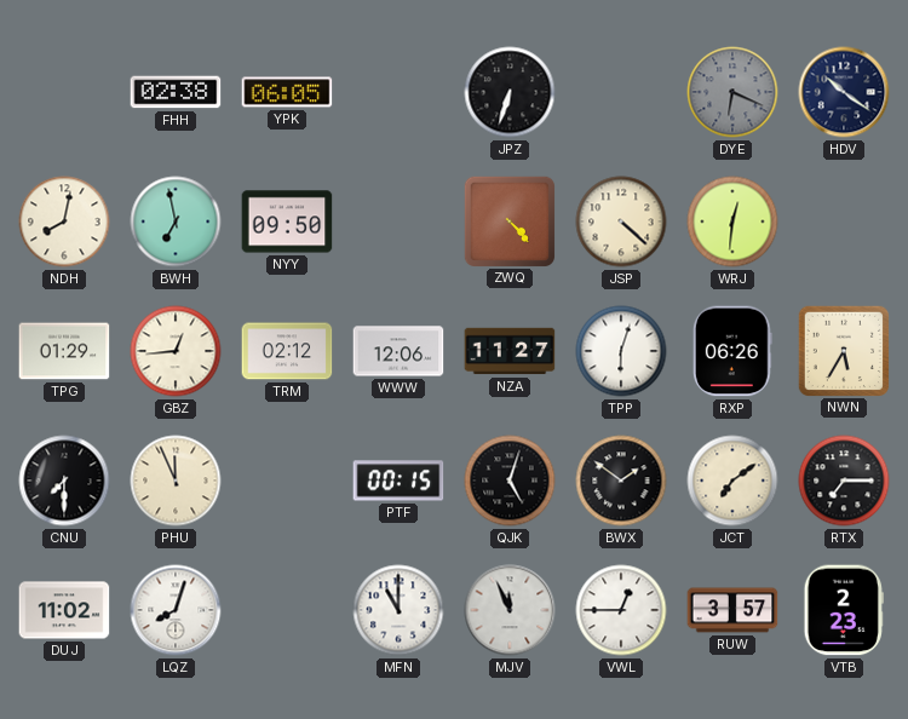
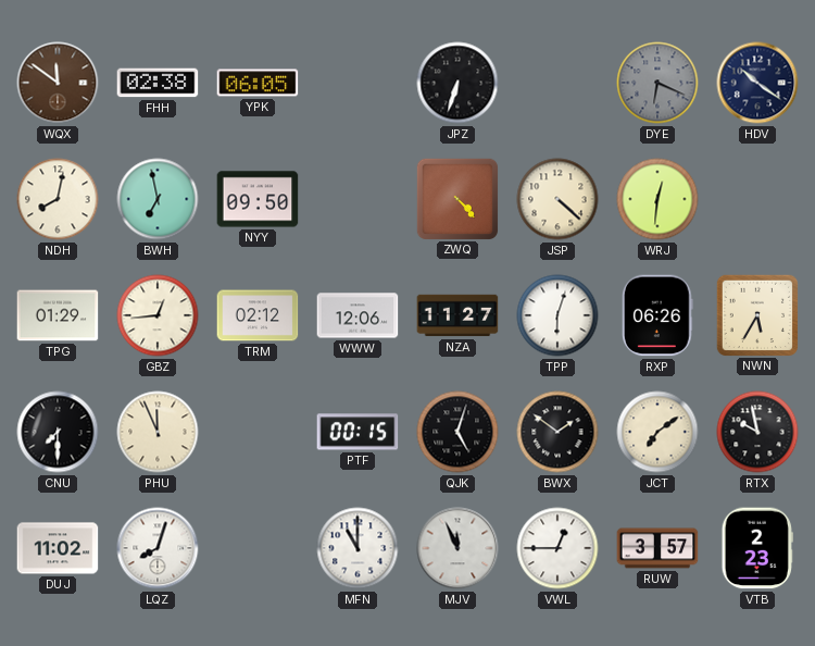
WQX: none -> 11:51
RTX: 7:15 -> 9:58
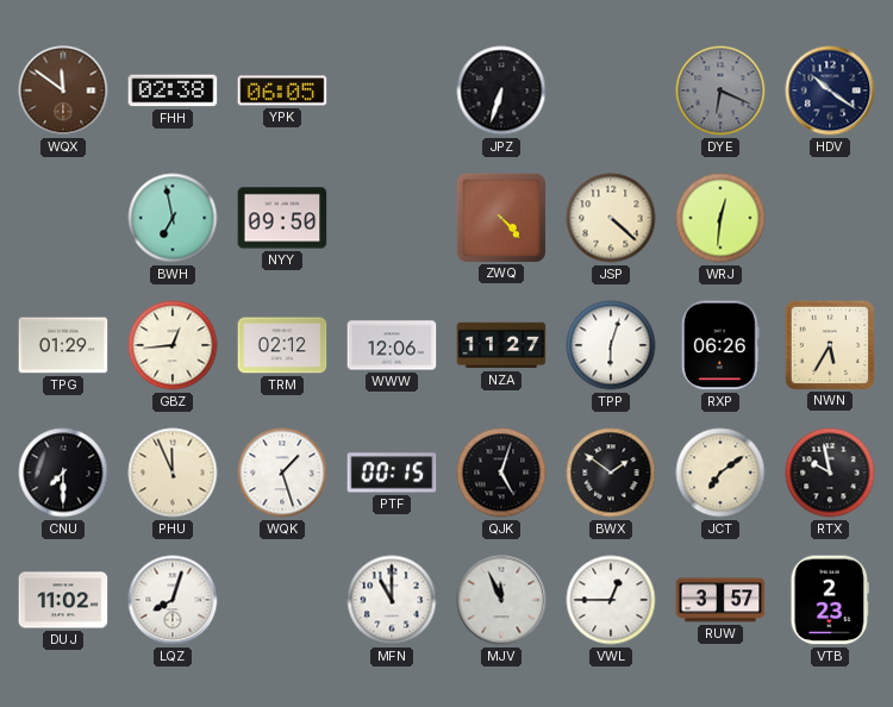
NDH: 8:02 -> none
WQK: none -> 1:27
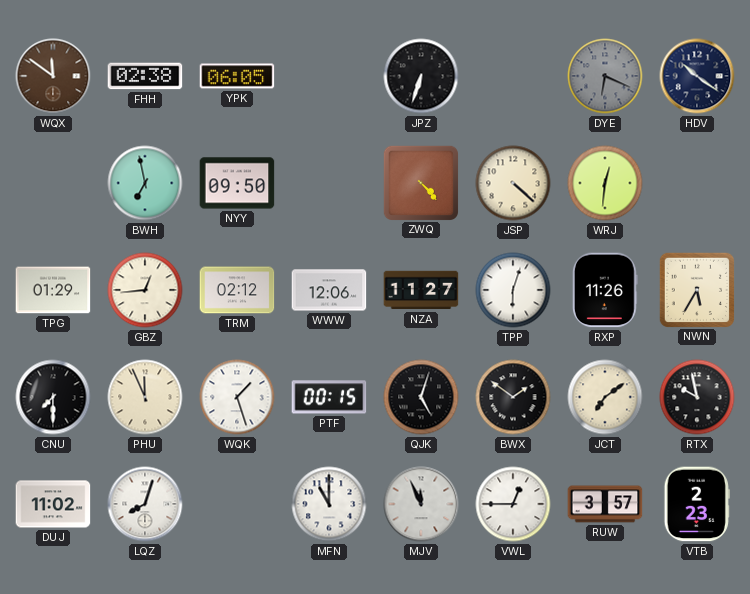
RXP: 06:26 -> 11:26
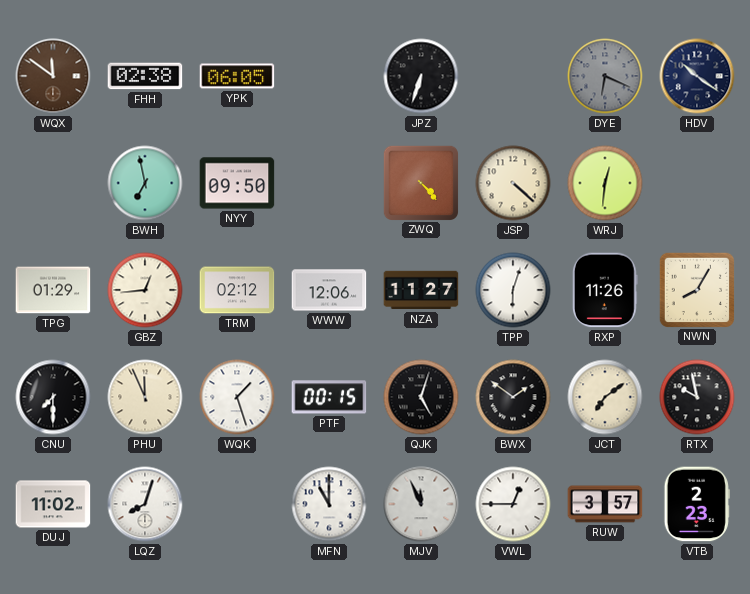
NWN: 5:35 -> 8:05
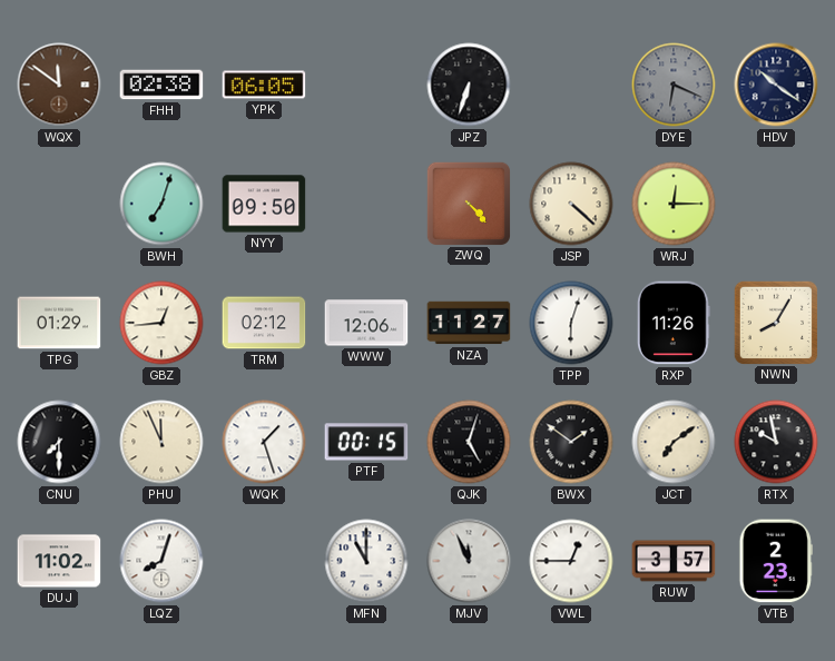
BWH: 6:58 -> 7:03
WRJ: 12:31 -> 12:15
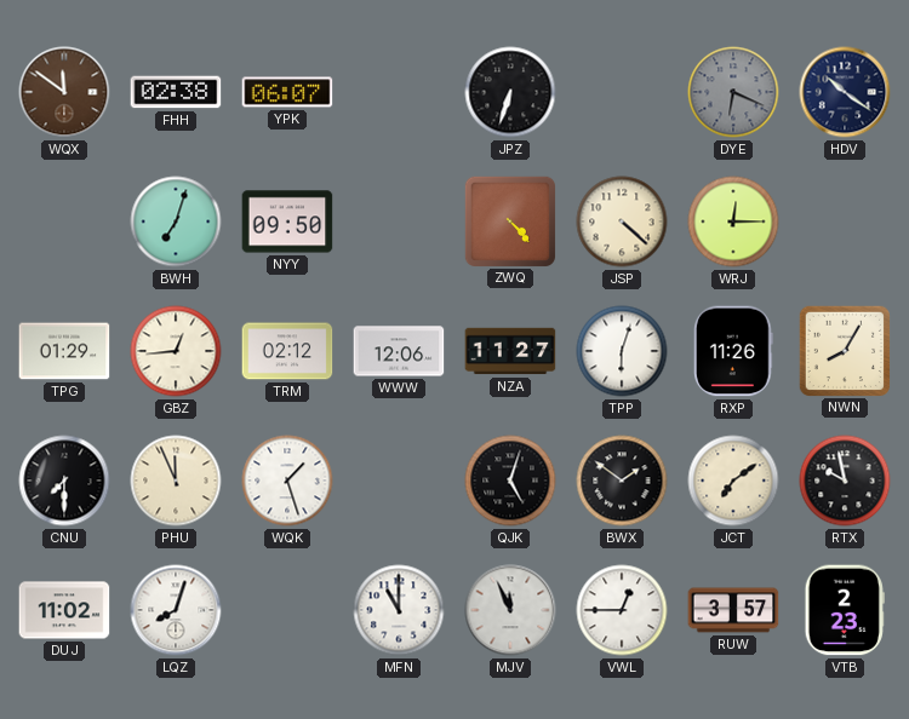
YPK: 06:05 -> 06:07
PTF: 00:15 -> none
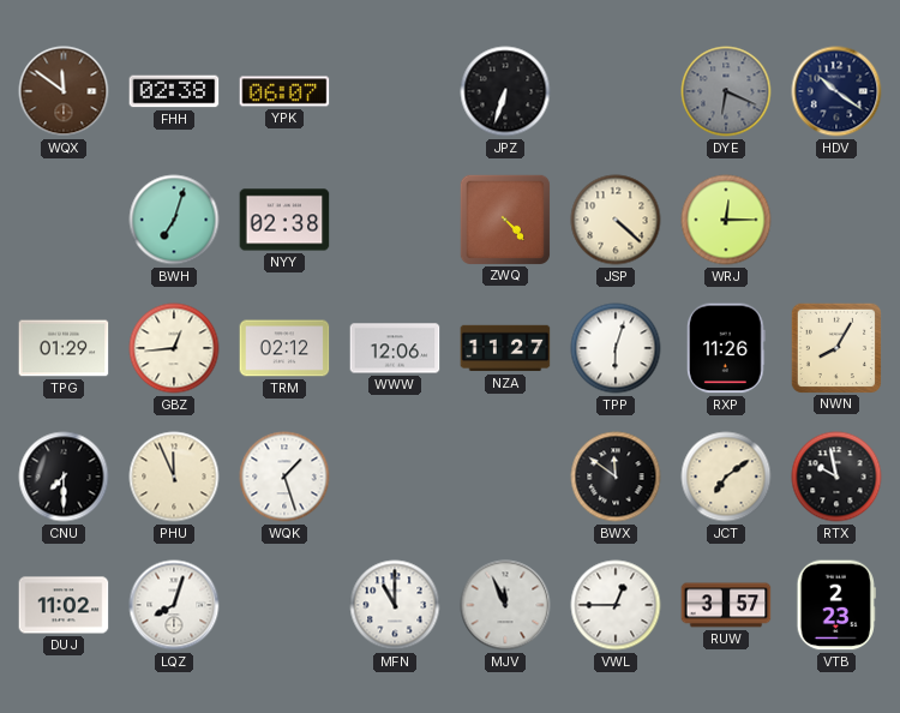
NYY: 09:50 -> 02:38
QJK: 5:03 -> none
BWX: 1:51 -> 11:51
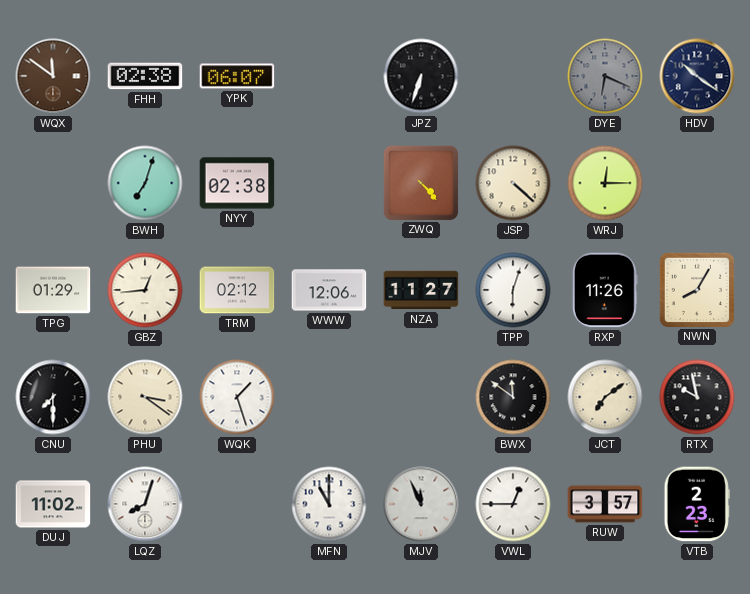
PHU: 11:56 -> 3:21
